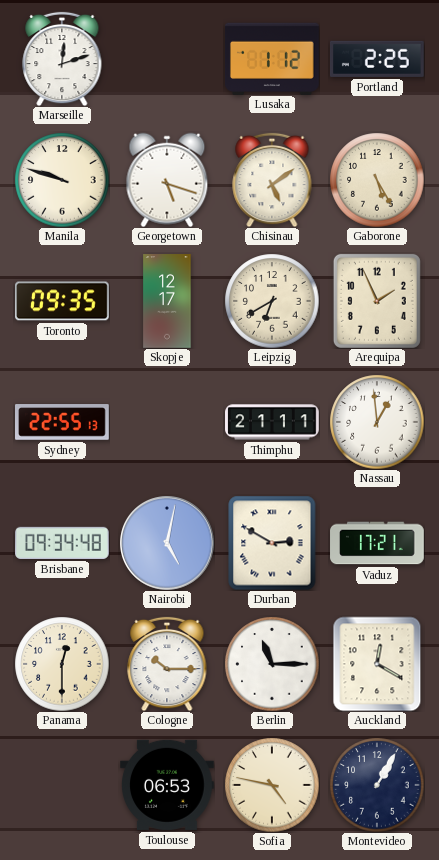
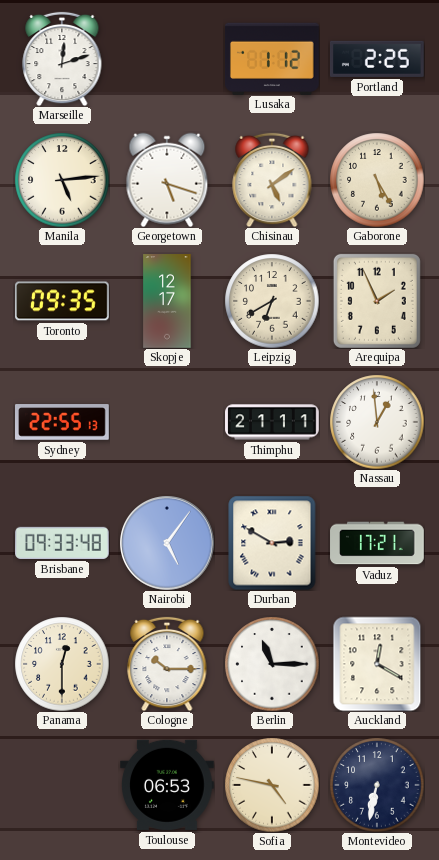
Manila: 9:48 -> 5:14
Brisbane: 09:34 -> 09:33
Nairobi: 5:02 -> 5:06
Montevideo: 1:05 -> 6:32
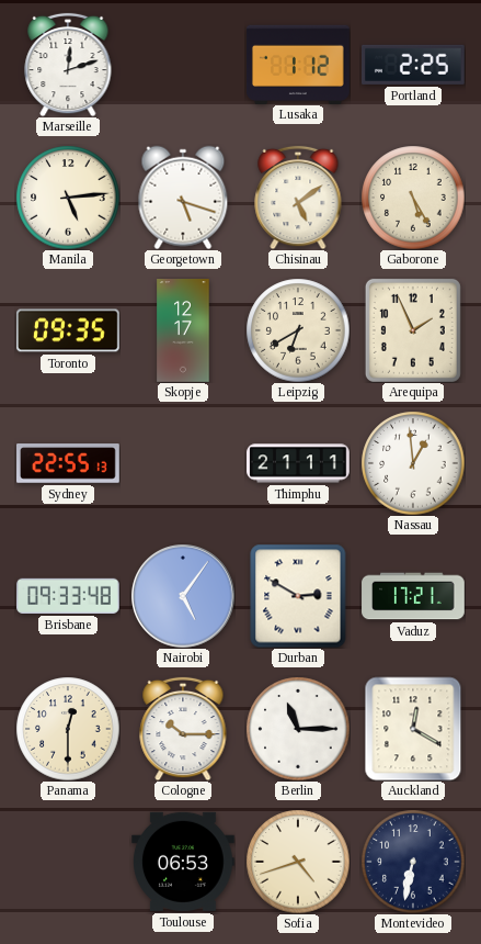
Sofia: 4:47 -> 4:42
